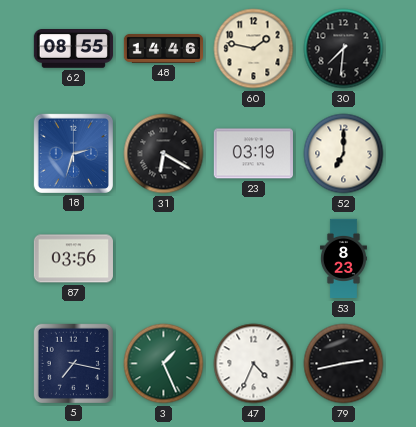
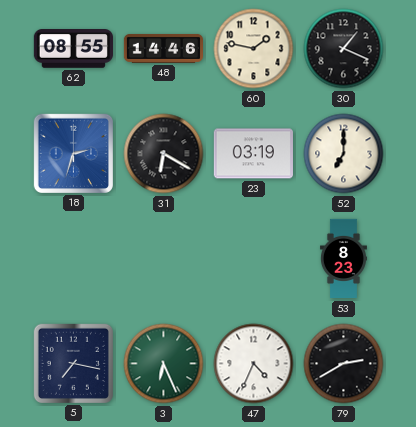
30: 7:31 -> 1:19
87: 03:56 -> none
3: 1:26 -> 6:26
79: 2:43 -> 2:40
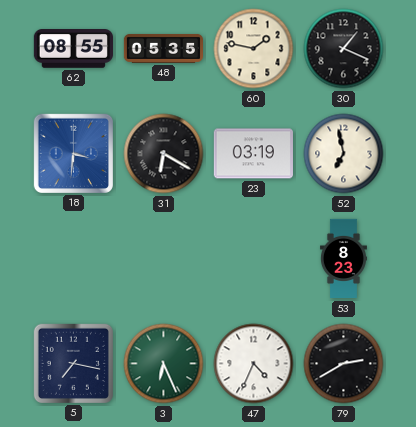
48: 14:46 -> 05:35
18: 2:33 -> 3:31
52: 7:00 -> 6:58
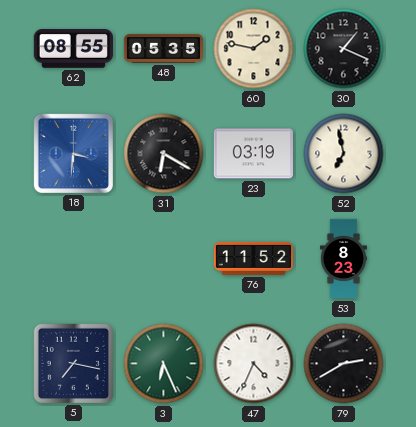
76: none -> 11:52
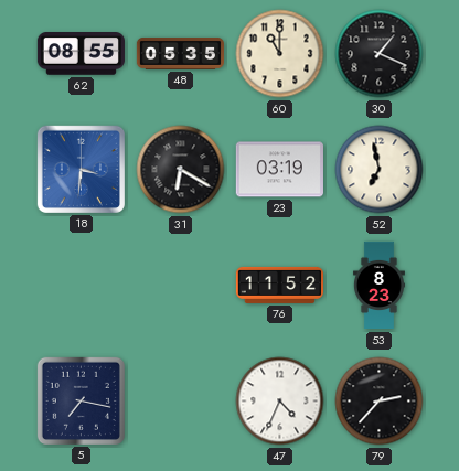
60: 1:47 -> 11:00
3: 6:26 -> none
79: 2:40 -> 2:37
